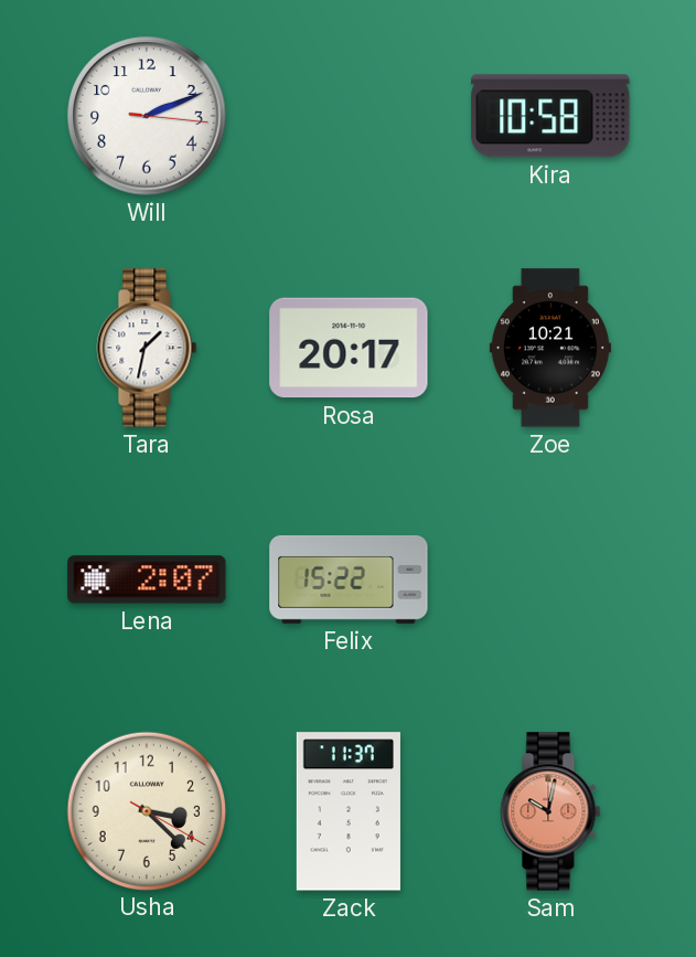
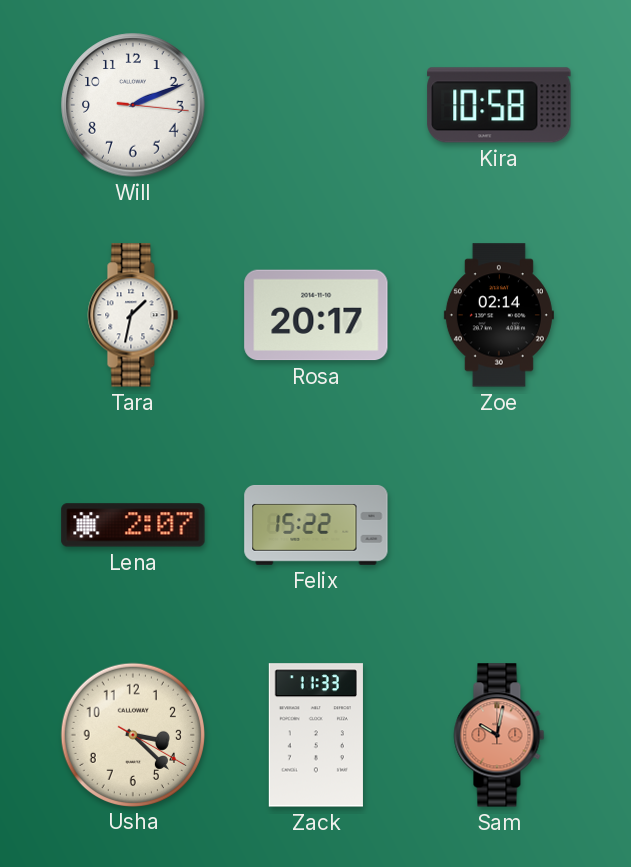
Zoe: 10:21 -> 02:14
Zack: 11:37 -> 11:33
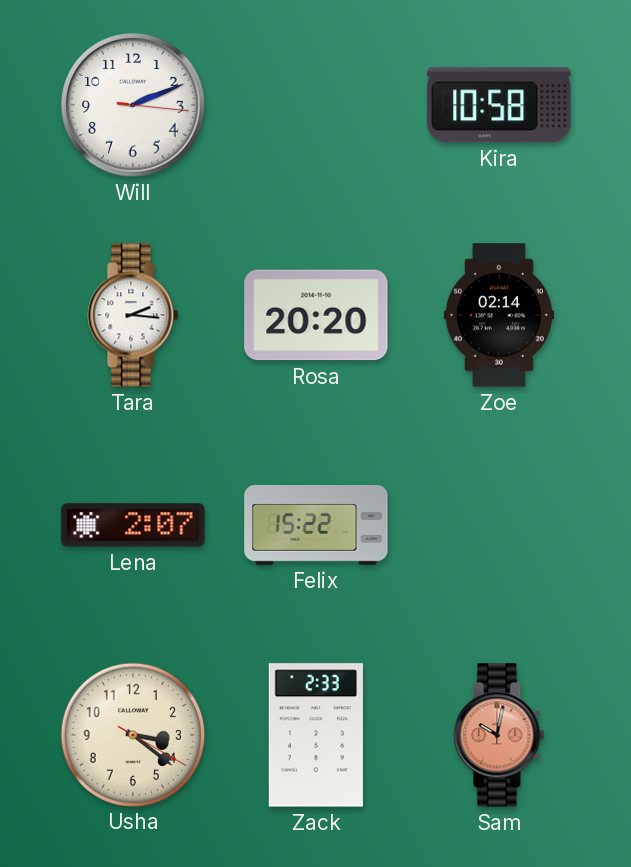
Tara: 1:32 -> 2:16
Rosa: 20:17 -> 20:20
Usha: 3:22 -> 3:21
Zack: 11:33 -> 2:33
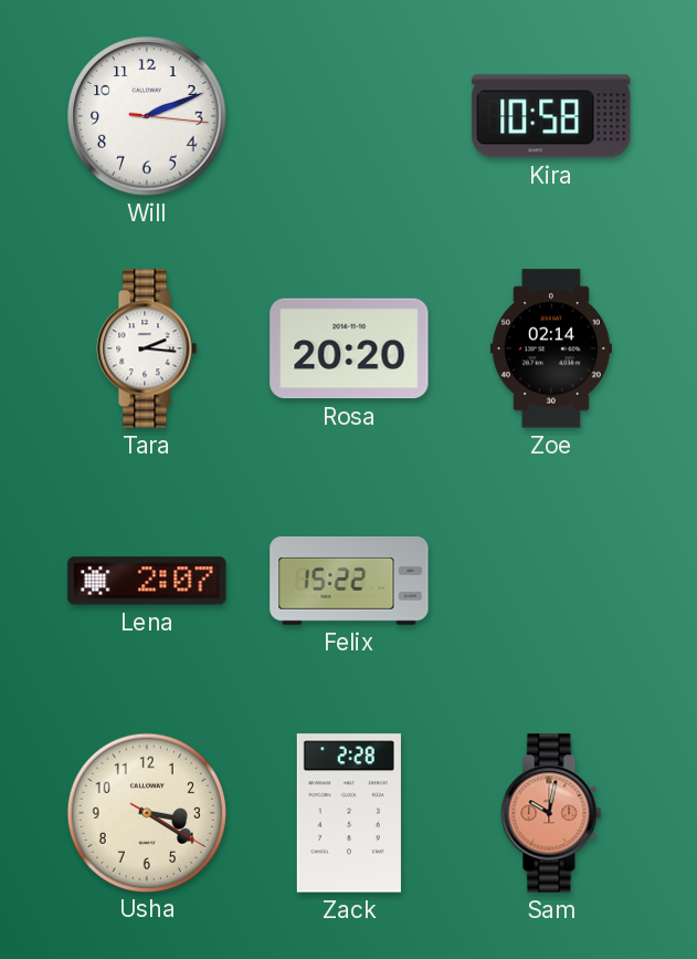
Usha: 3:21 -> 3:20
Zack: 2:33 -> 2:28
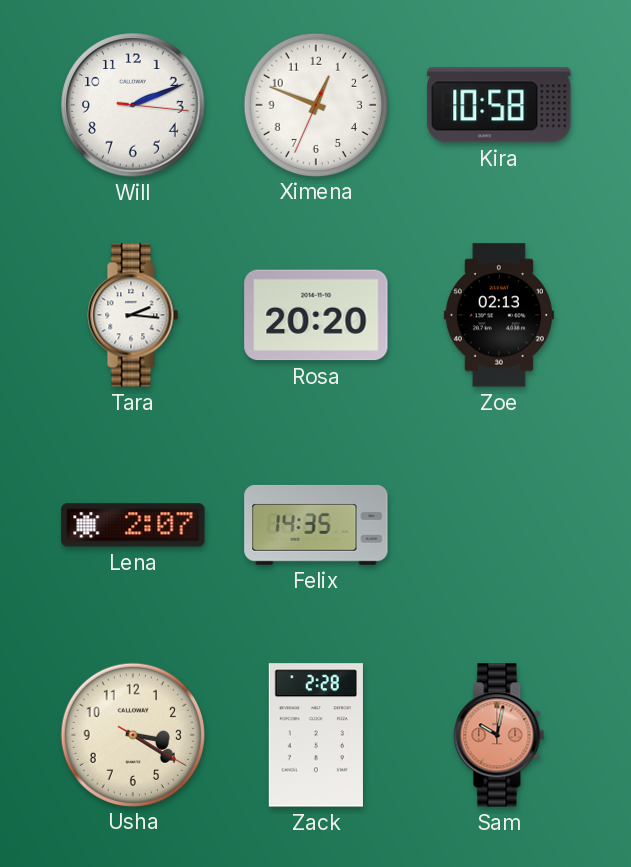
Ximena: none -> 12:48
Zoe: 02:14 -> 02:13
Felix: 15:22 -> 14:35
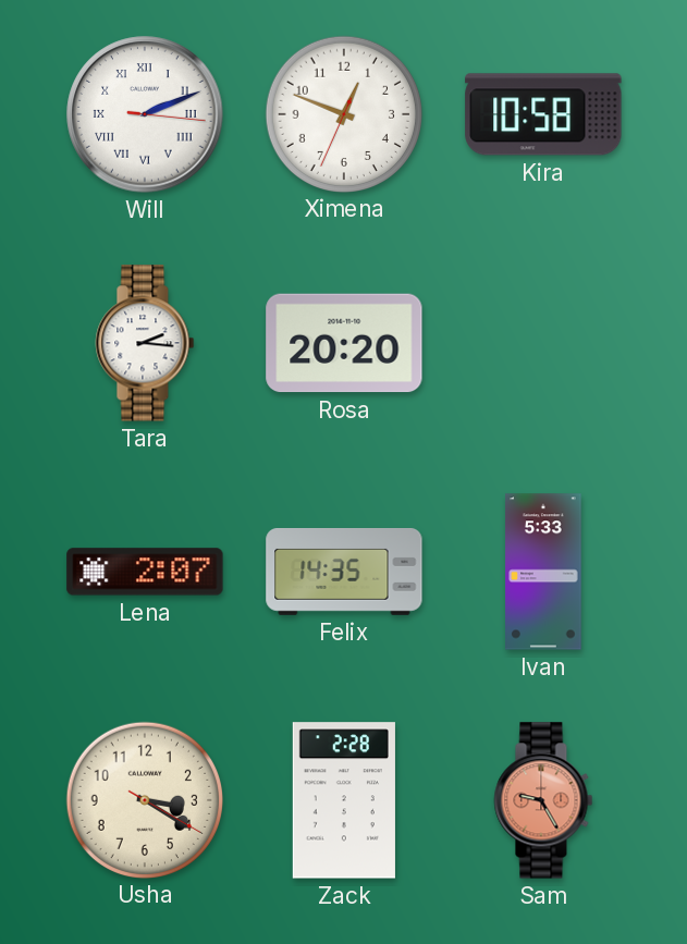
Will numerals: Arabic -> Roman
Zoe: 02:13 -> none
Ivan: none -> 5:33
Sam: 10:02 -> 9:25
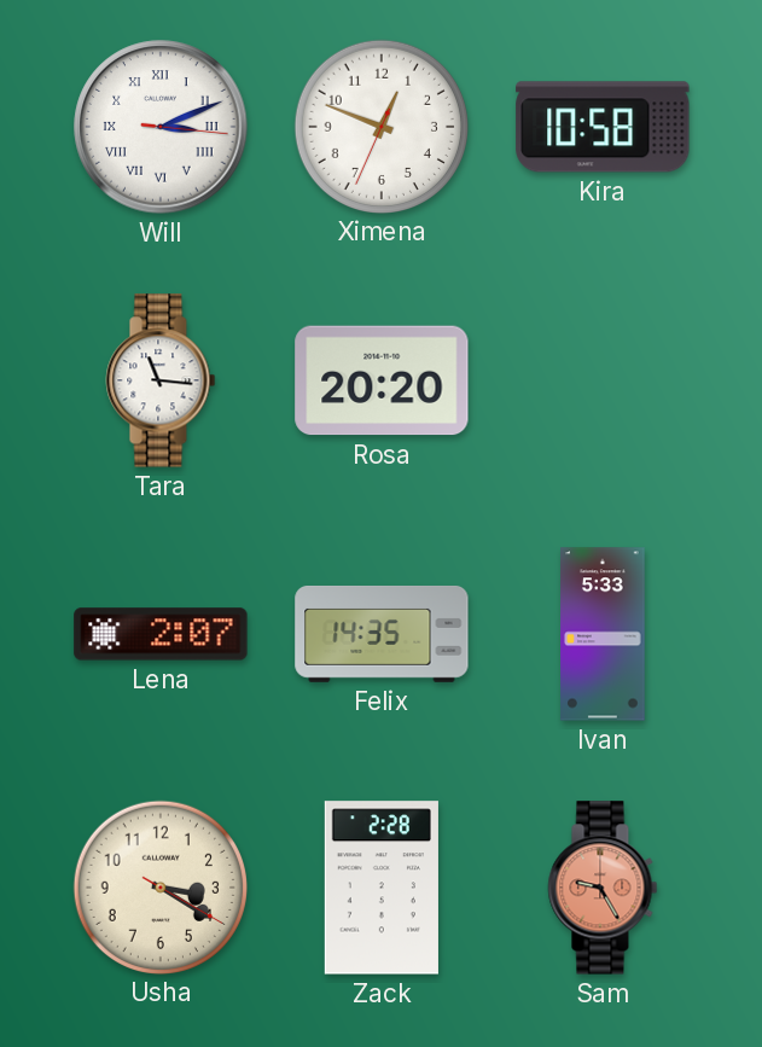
Will: 2:11 -> 3:11
Tara: 2:16 -> 11:16
